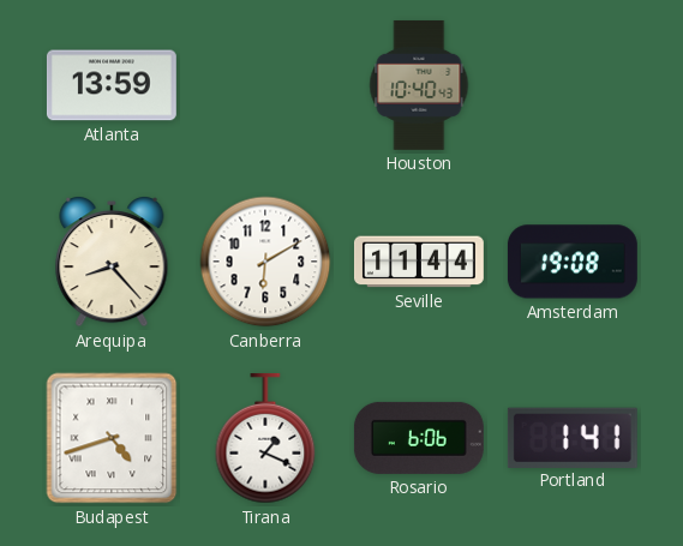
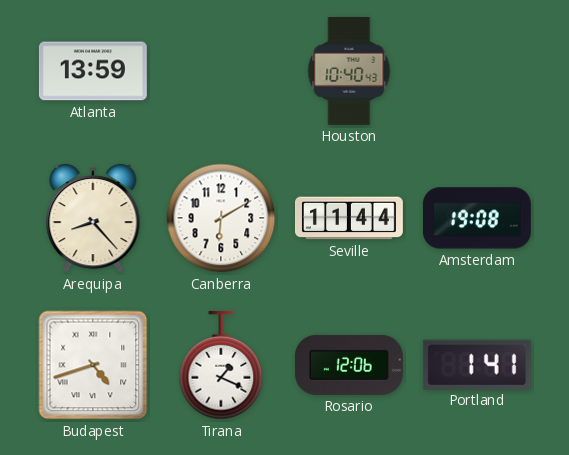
Rosario: 6:06 -> 12:06
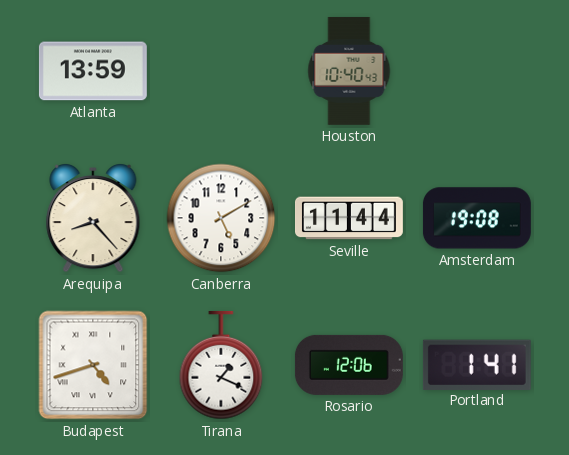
Canberra: 6:10 -> 5:10
